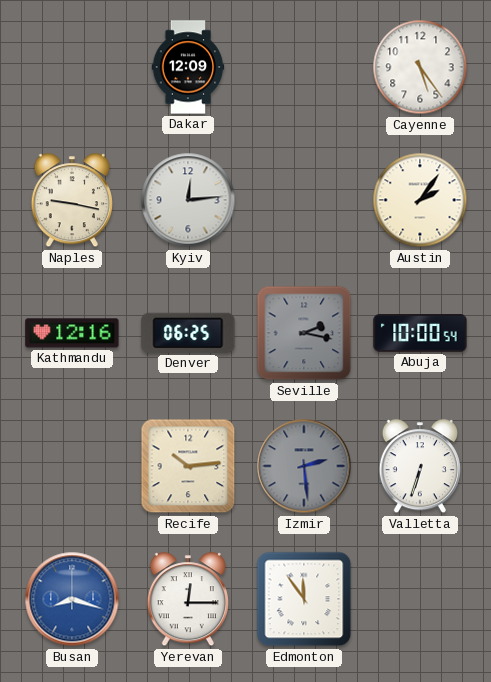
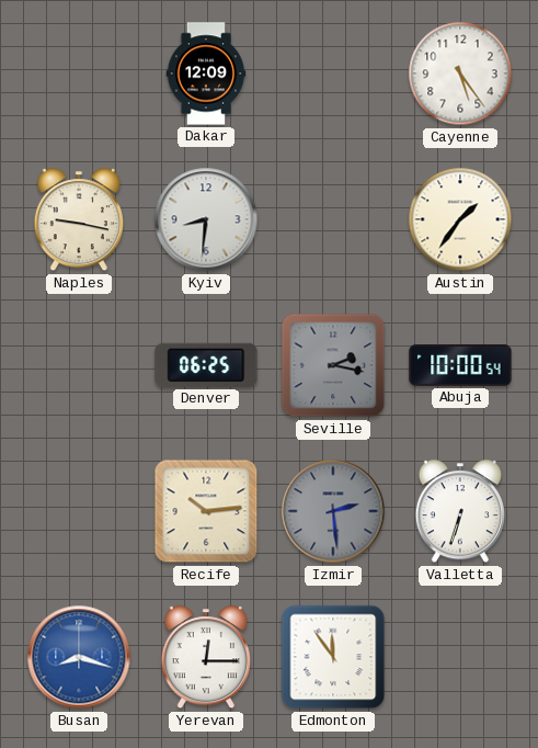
Kyiv: 12:14 -> 8:31
Austin: 2:06 -> 1:36
Kathmandu: 12:16 -> none
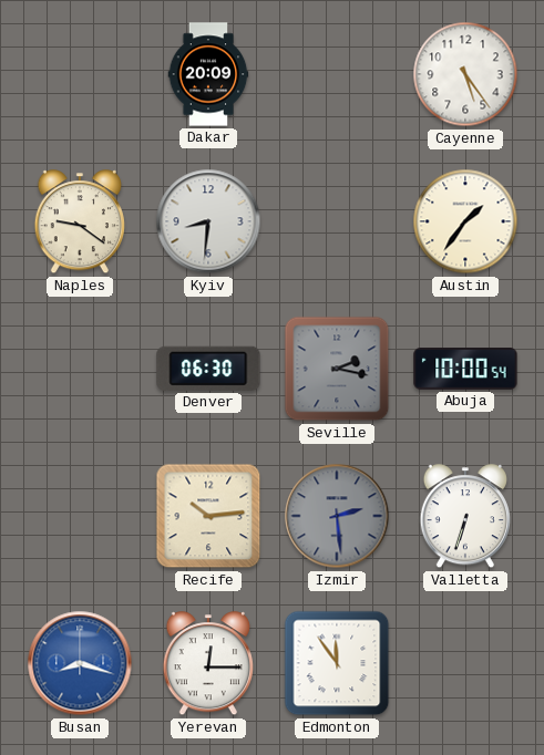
Dakar: 12:09 -> 20:09
Naples: 9:17 -> 9:21
Denver: 06:25 -> 06:30
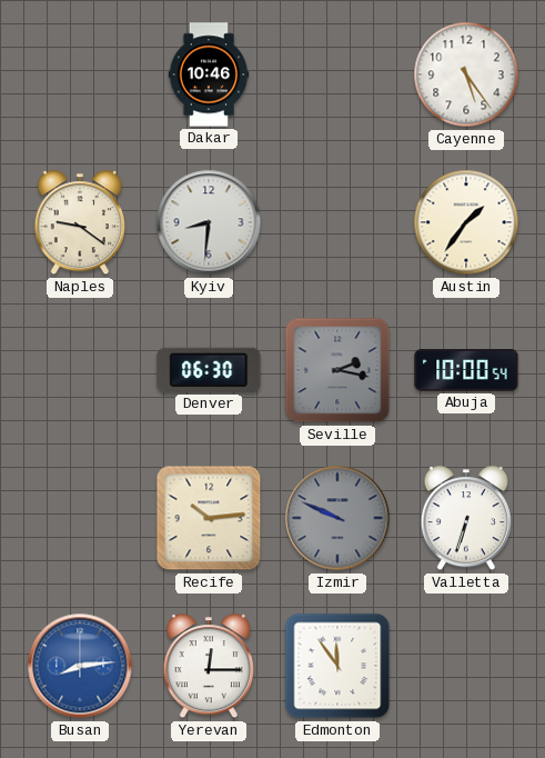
Dakar: 20:09 -> 10:46
Izmir: 2:29 -> 9:49
Busan: 8:18 -> 8:14
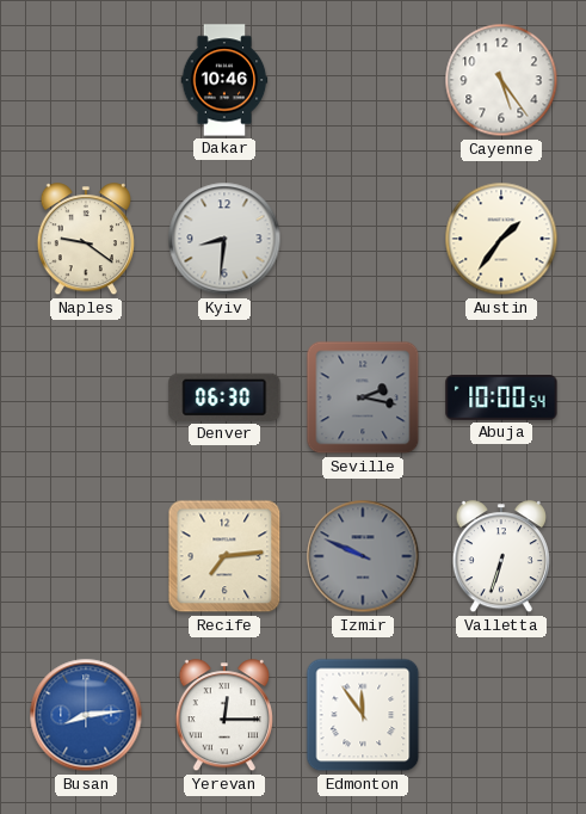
Recife: 10:14 -> 7:14
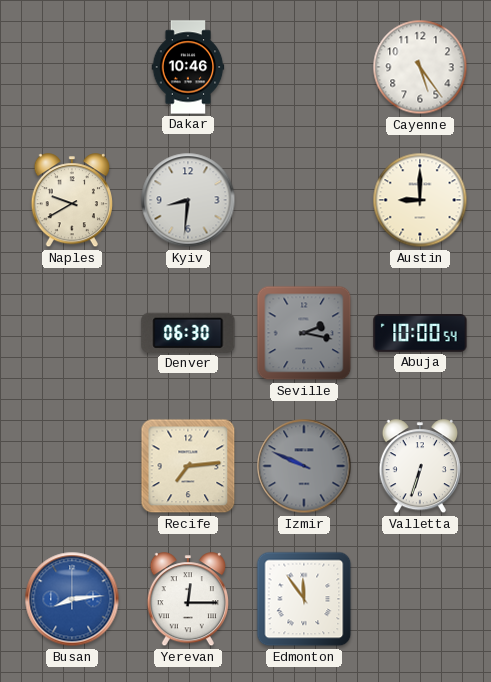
Naples: 9:21 -> 9:40
Austin: 1:36 -> 9:00
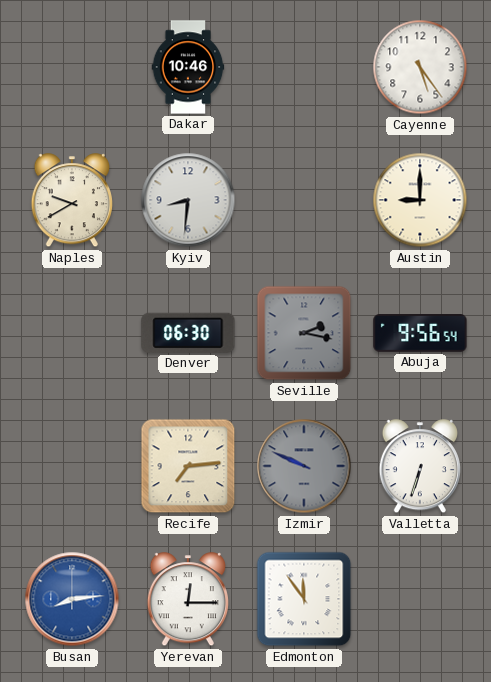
Abuja: 10:00 -> 9:56
